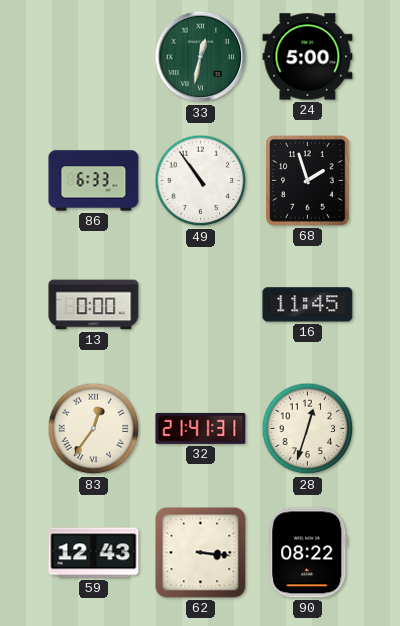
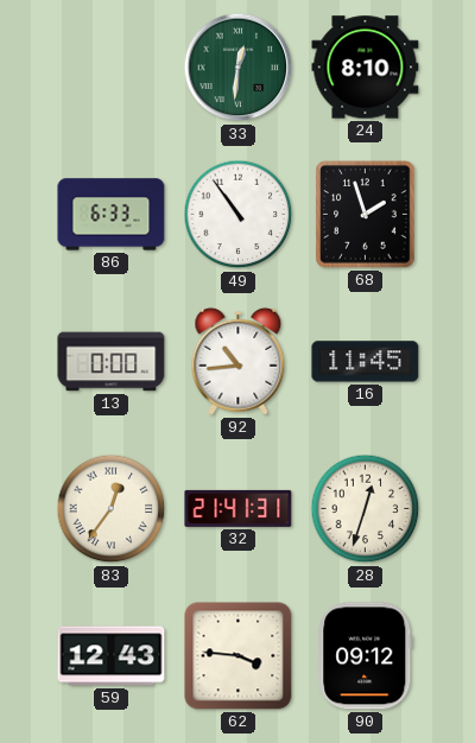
33: 12:32 -> 12:31
24: 5:00 -> 8:10
92: none -> 10:44
62: 3:16 -> 3:46
90: 08:22 -> 09:12
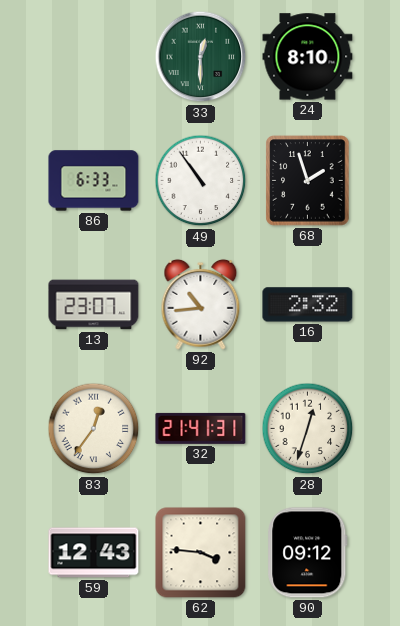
33: 12:31 -> 12:30
13: 0:00 -> 23:07
16: 11:45 -> 2:32
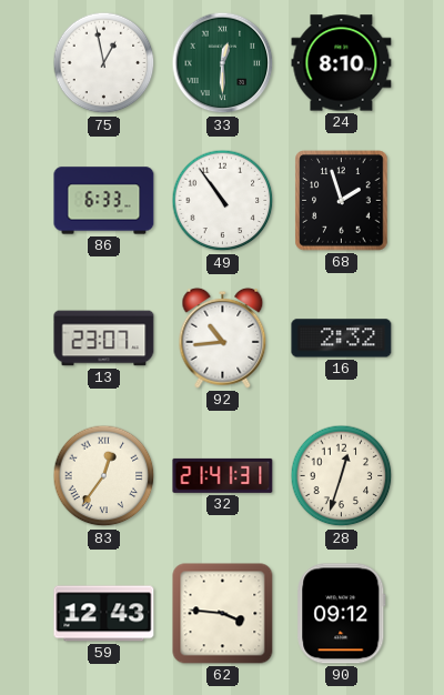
75: none -> 12:58
